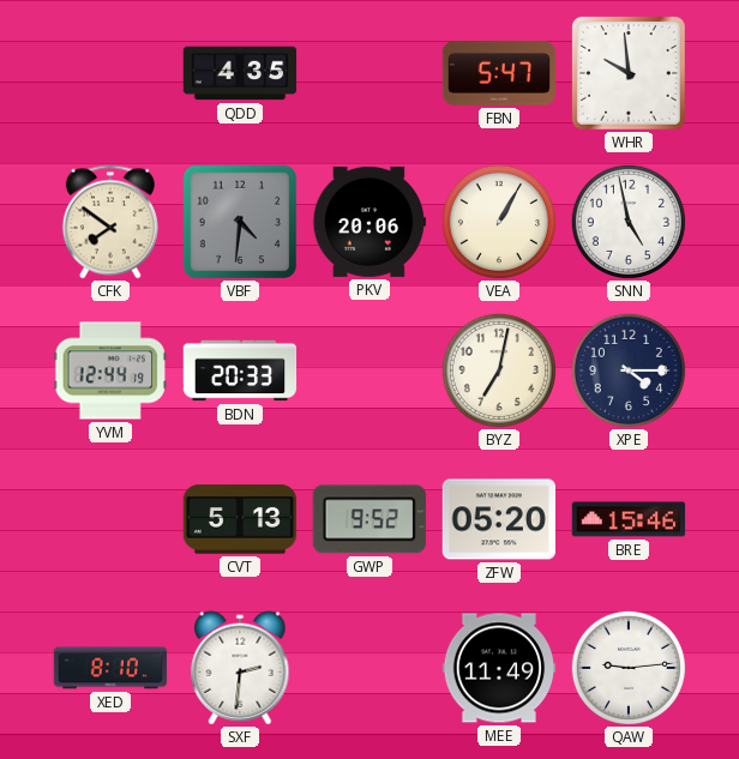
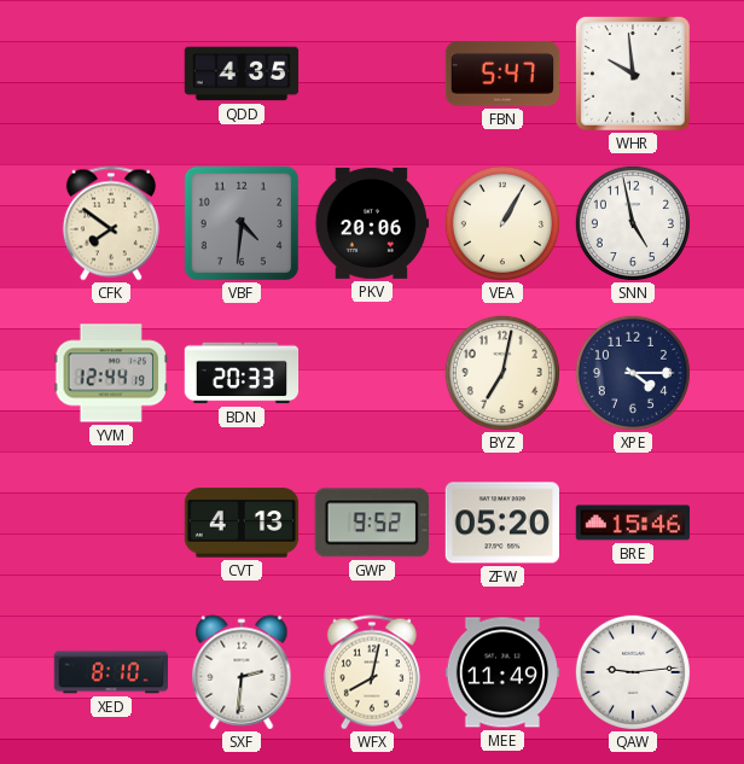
CVT: 5:13 -> 4:13
WFX: none -> 8:02
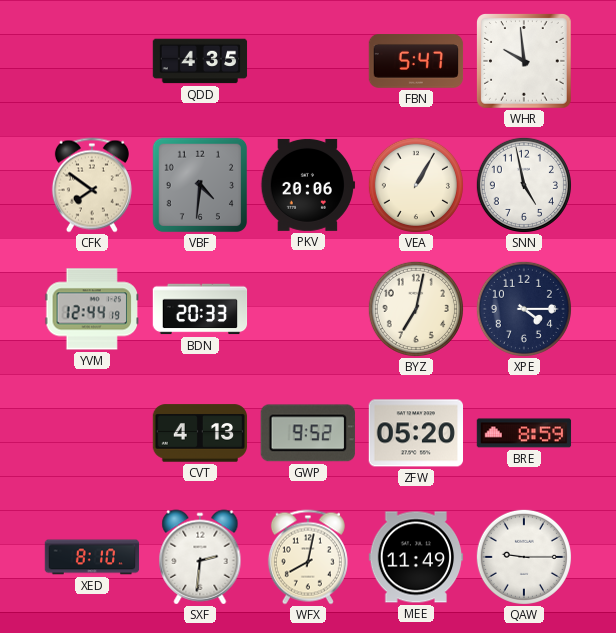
BRE: 15:46 -> 8:59
QAW: 9:14 -> 9:15
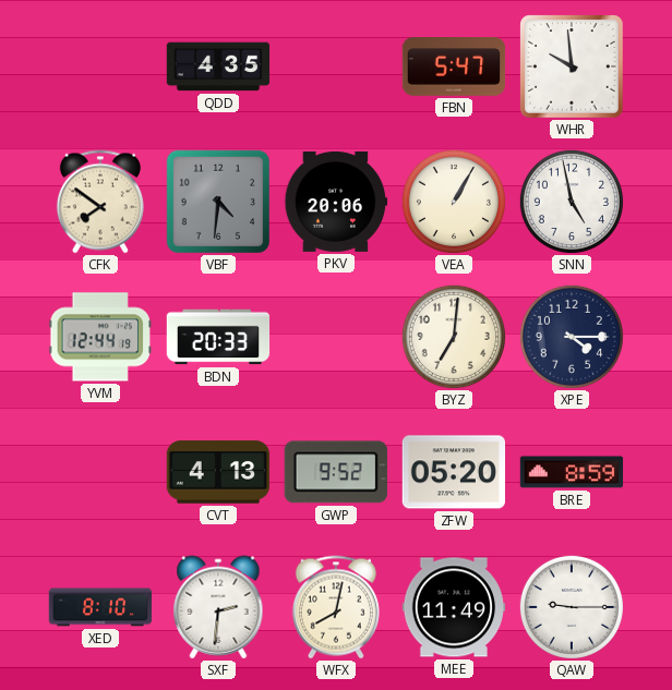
BYZ: 7:02 -> 7:01
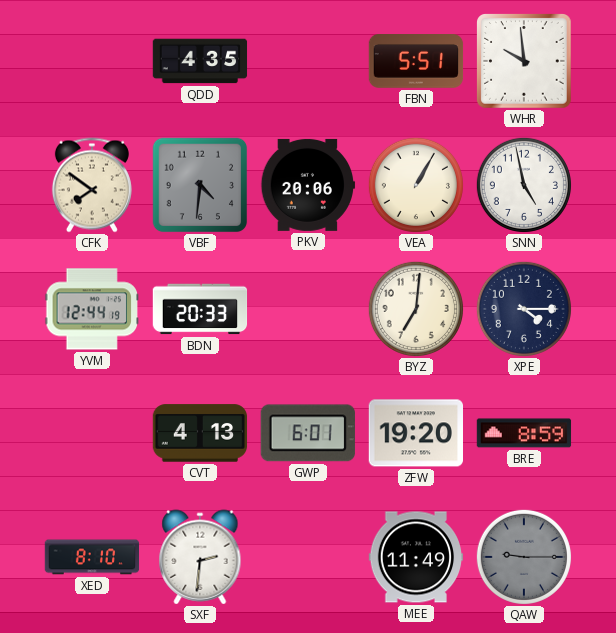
FBN: 5:47 -> 5:51
GWP: 9:52 -> 6:01
ZFW: 05:20 -> 19:20
WFX: 8:02 -> none
QAW dial: white -> grey
